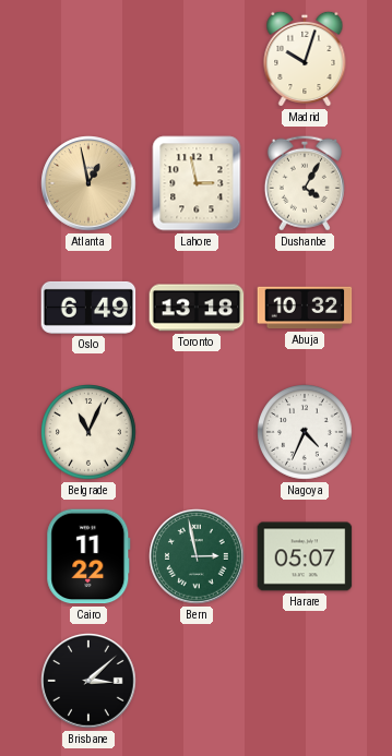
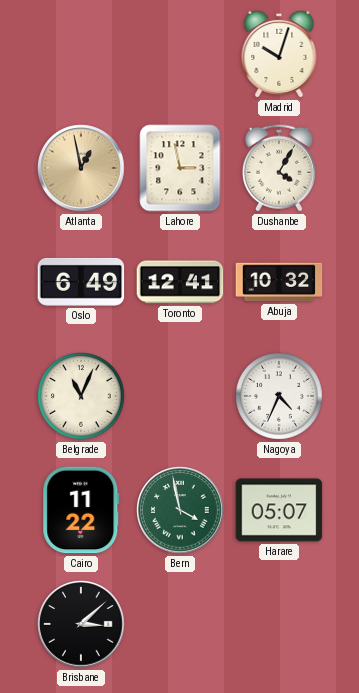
Toronto: 13:18 -> 12:41
Bern: 2:58 -> 3:58
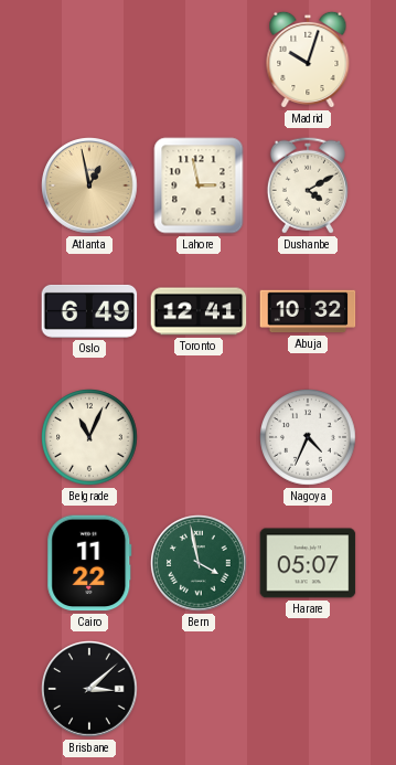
Dushanbe: 4:05 -> 4:10
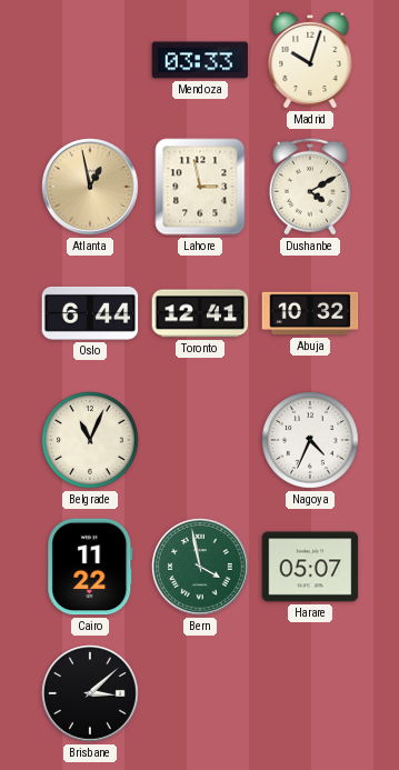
Mendoza: none -> 03:33
Oslo: 6:49 -> 6:44
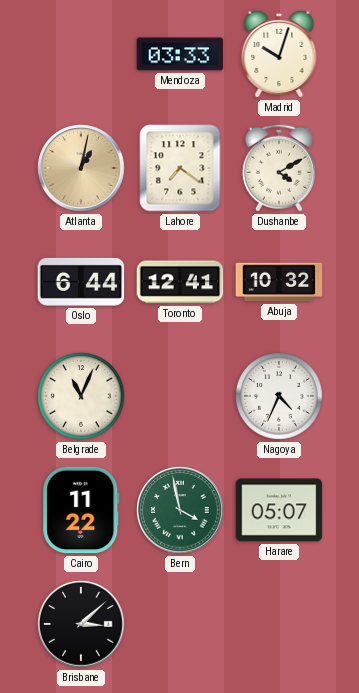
Atlanta: 12:58 -> 1:02
Lahore: 2:58 -> 7:21
